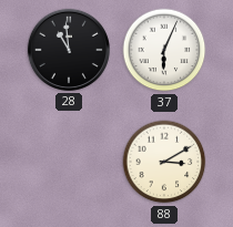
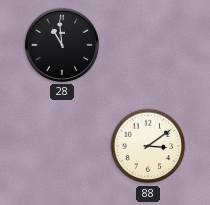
37: 6:04 -> none
88: 3:10 -> 3:09
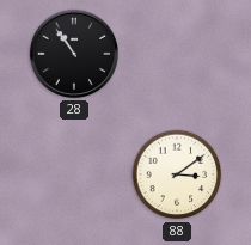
28: 10:59 -> 10:54
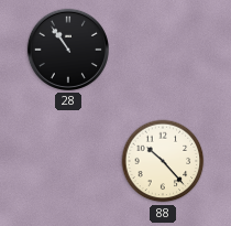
88: 3:09 -> 10:23
